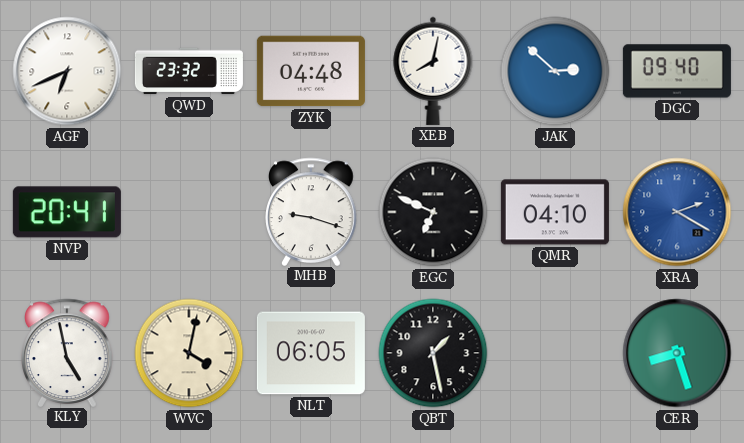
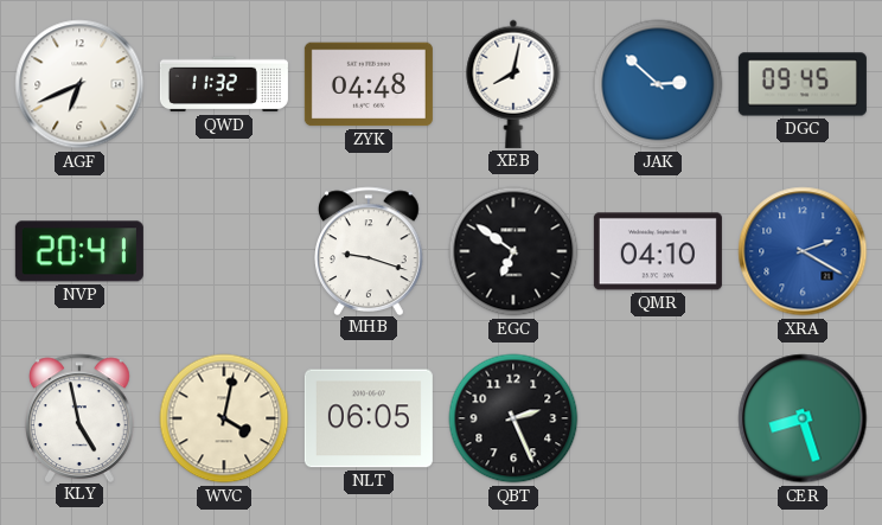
QWD: 23:32 -> 11:32
DGC: 09:40 -> 09:45
EGC: 6:49 -> 6:51
QBT: 1:28 -> 2:26
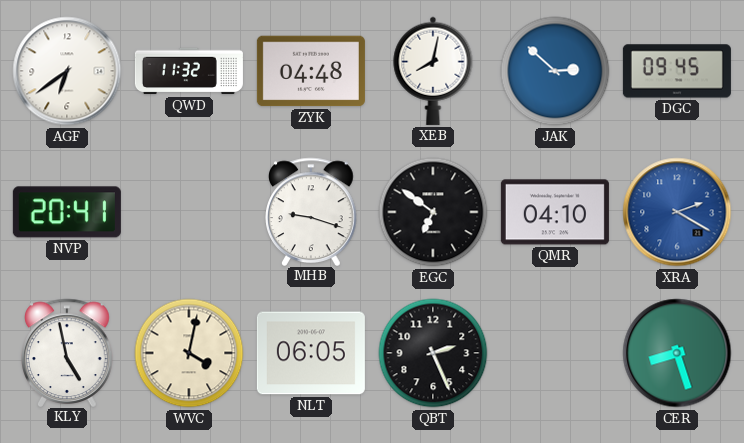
AGF: 6:41 -> 6:39
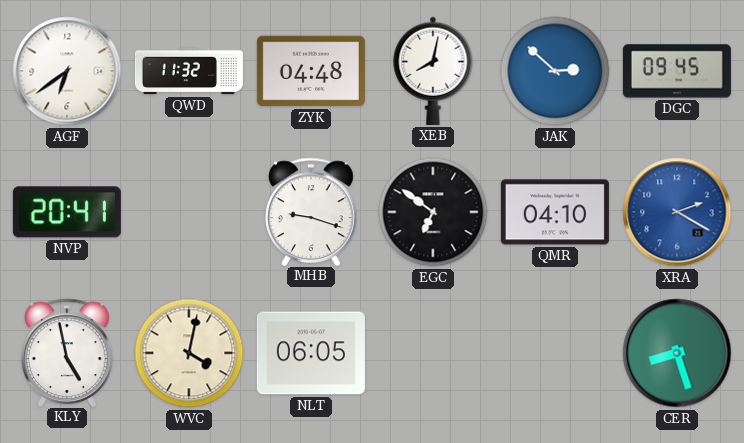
QBT: 2:26 -> none
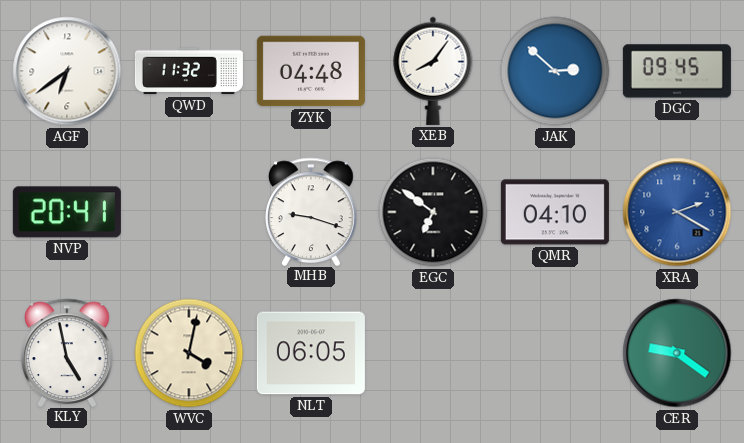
XEB: 8:02 -> 8:06
CER: 8:27 -> 9:21
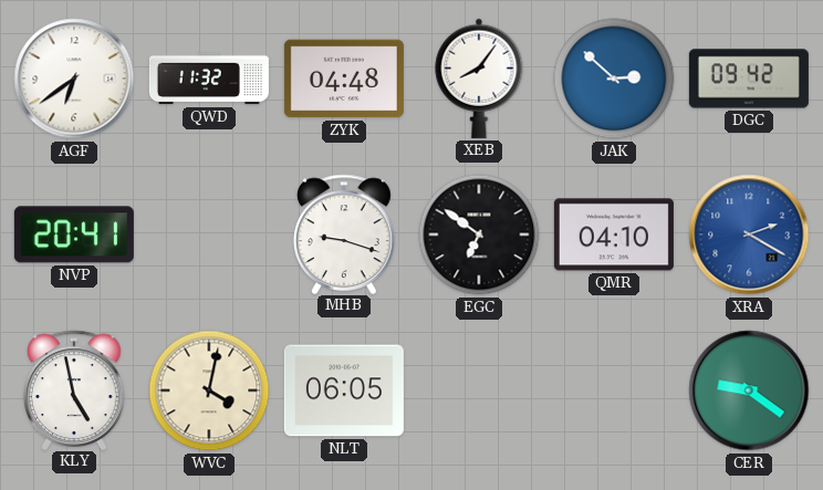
DGC: 09:45 -> 09:42
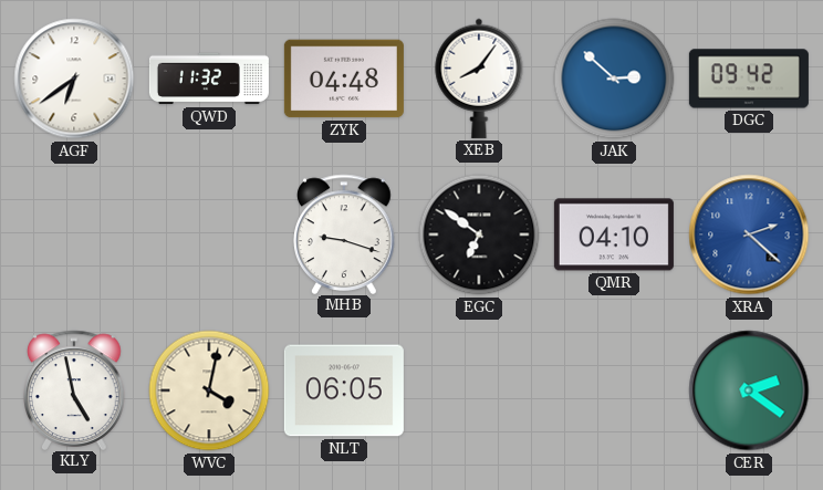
NVP: 20:41 -> none
XRA: 2:20 -> 2:22
CER: 9:21 -> 2:21
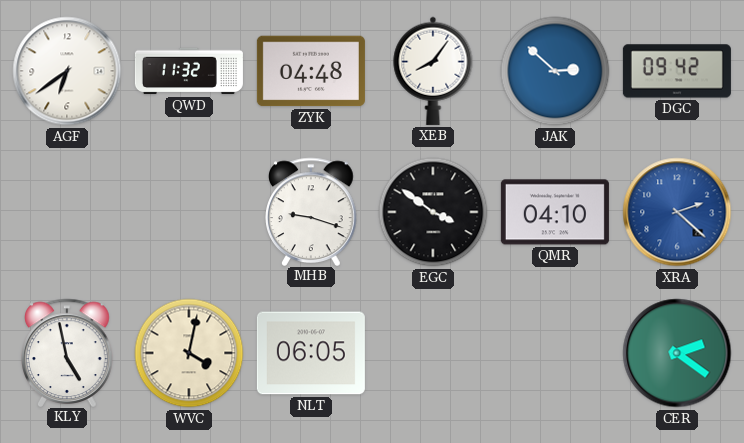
EGC: 6:51 -> 3:51
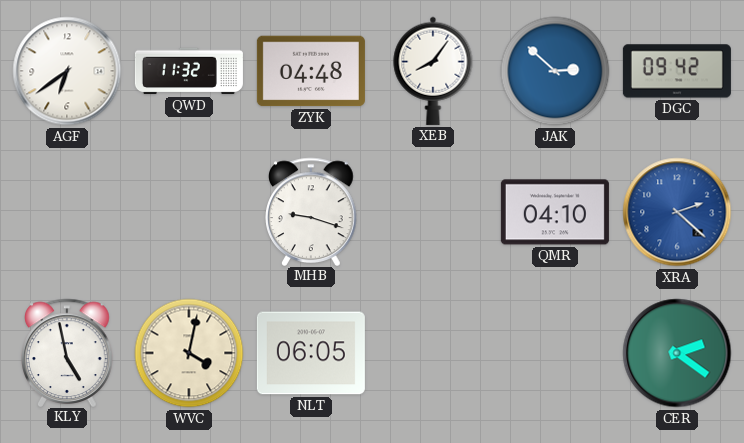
EGC: 3:51 -> none
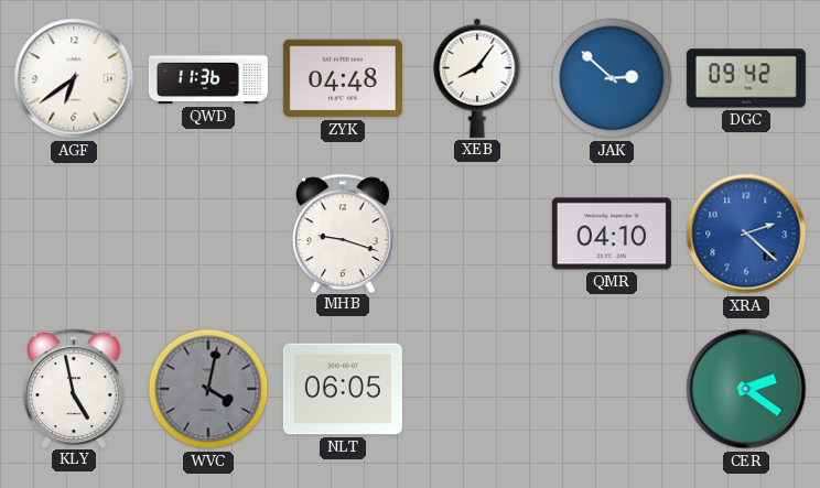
QWD: 11:32 -> 11:36
WVC dial: cream -> grey
